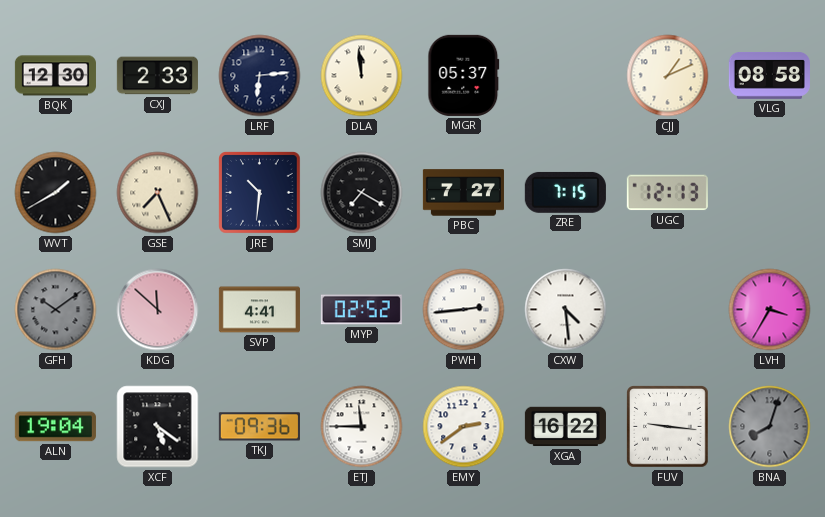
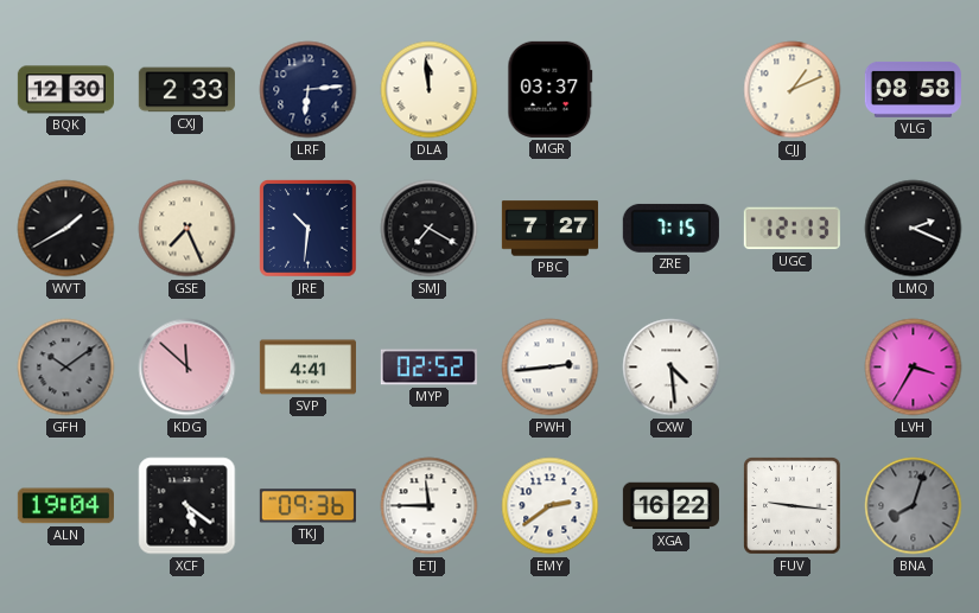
MGR: 05:37 -> 03:37
LMQ: none -> 2:19
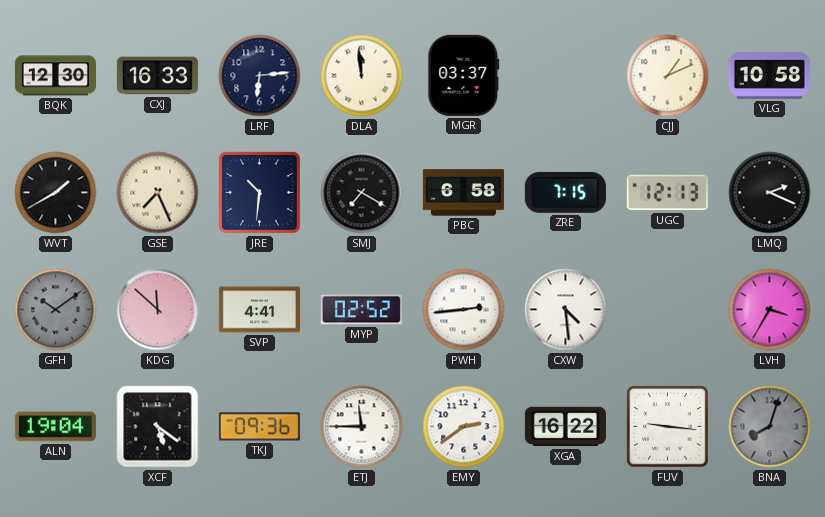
CXJ: 2:33 -> 16:33
VLG: 08:58 -> 10:58
PBC: 7:27 -> 6:58
